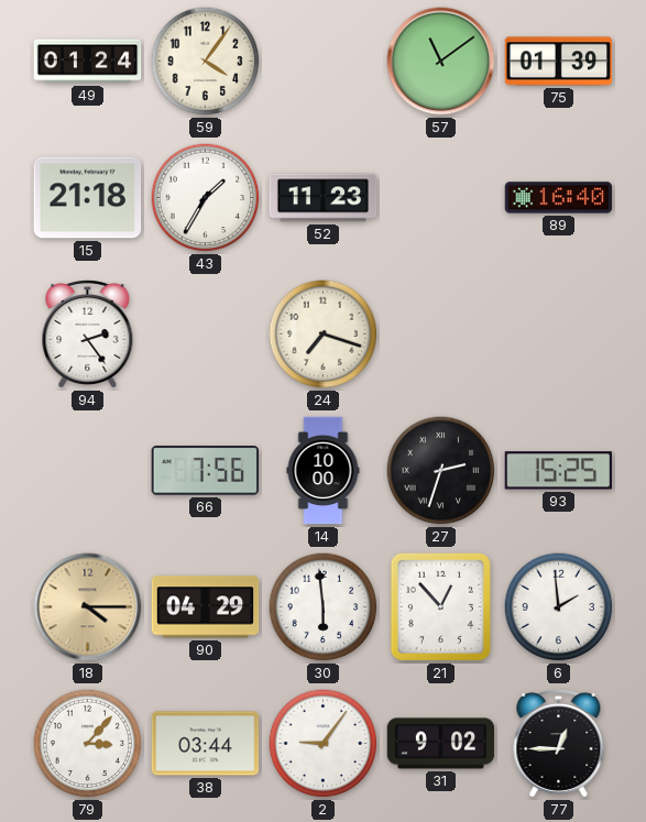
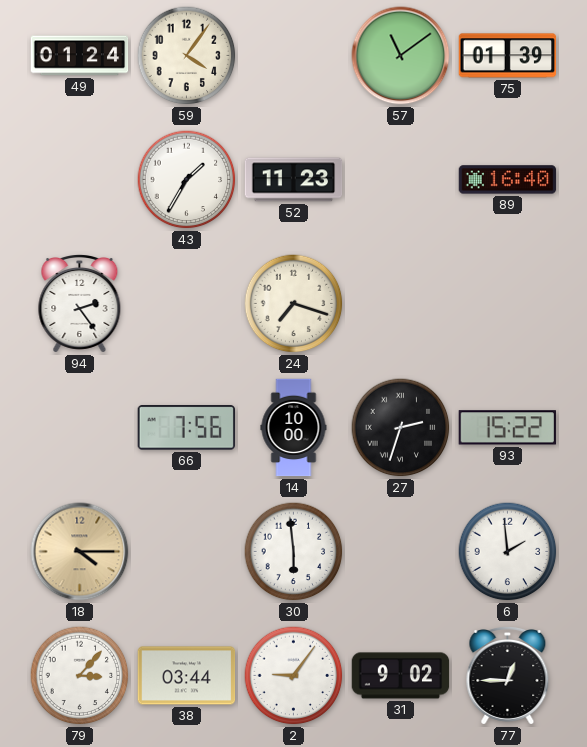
15: 21:18 -> none
93: 15:25 -> 15:22
90: 04:29 -> none
21: 12:53 -> none
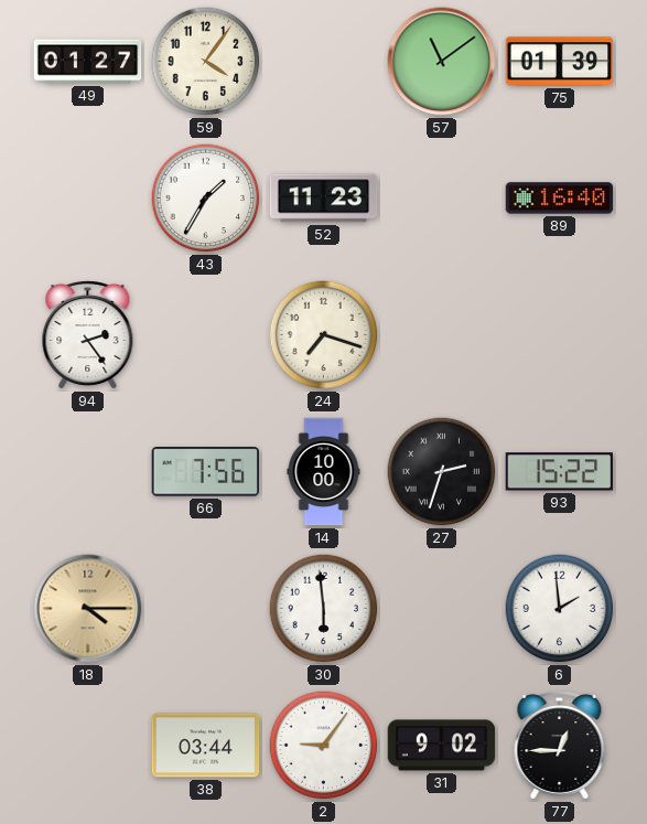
49: 01:24 -> 01:27
79: 3:07 -> none
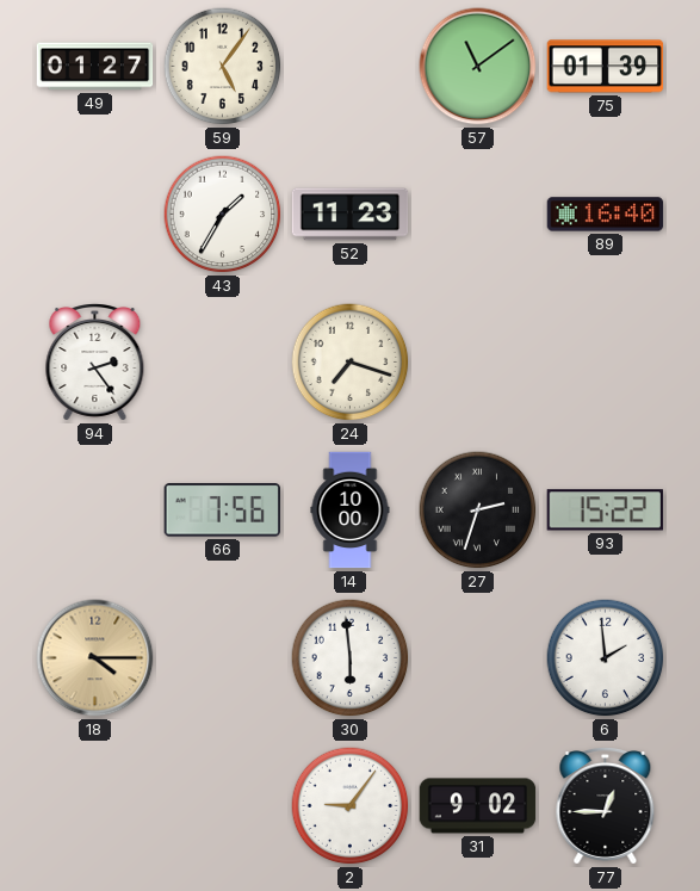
59: 4:06 -> 5:06
38: 03:44 -> none
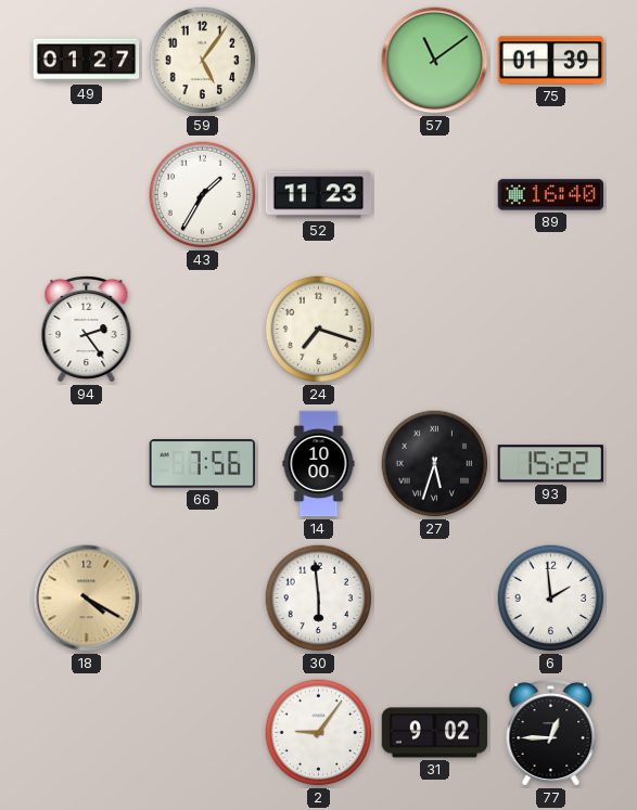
27: 2:33 -> 5:33
18: 4:15 -> 4:20
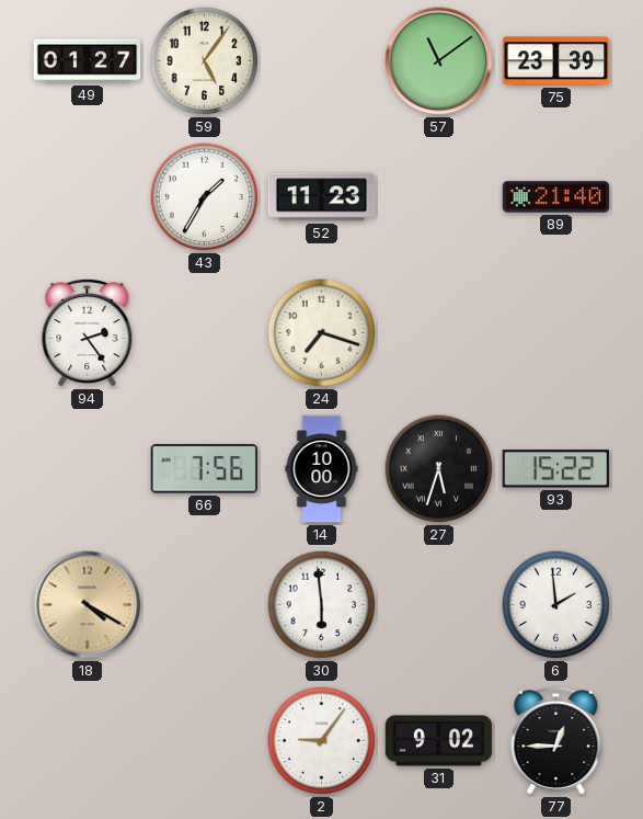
75: 01:39 -> 23:39
89: 16:40 -> 21:40
